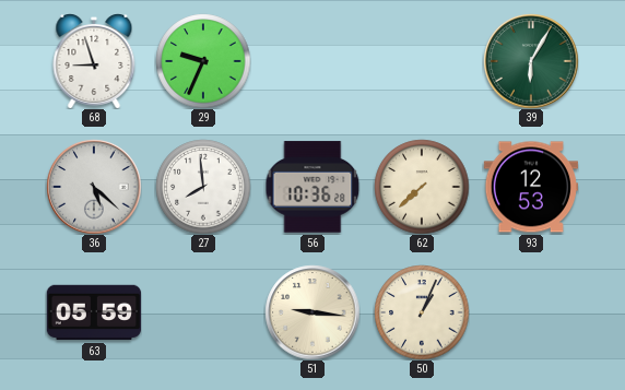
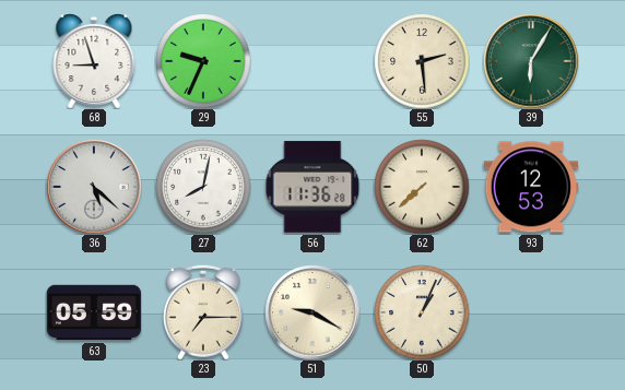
55: none -> 2:29
27: 7:59 -> 8:02
56: 10:36 -> 11:36
23: none -> 7:15
51: 9:16 -> 9:20
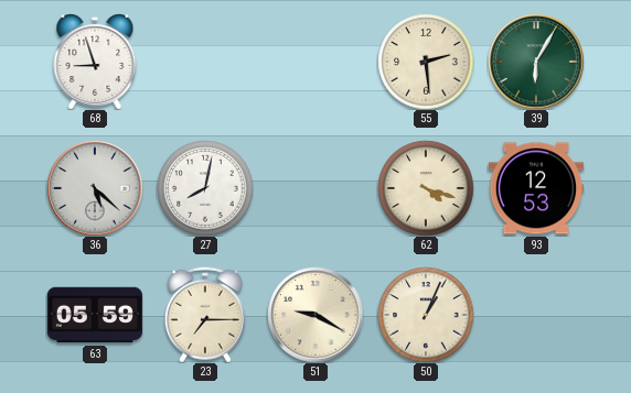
29: 9:34 -> none
56: 11:36 -> none
62: 7:38 -> 4:18
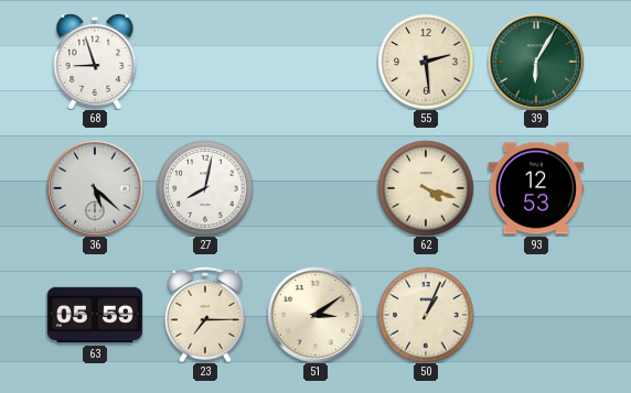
51: 9:20 -> 3:09
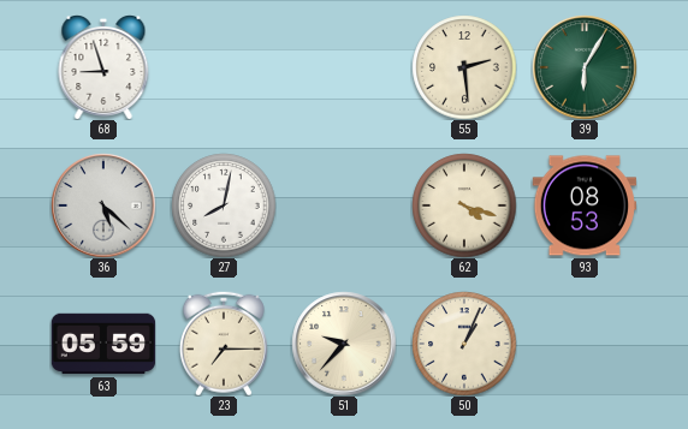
93: 12:53 -> 08:53
51: 3:09 -> 9:37
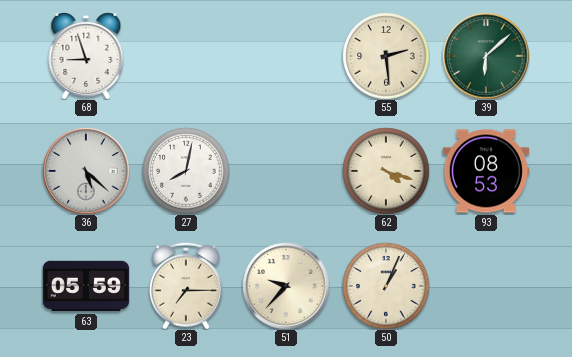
39: 6:05 -> 6:08
